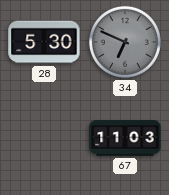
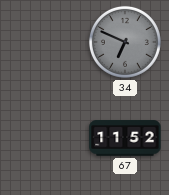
28: 5:30 -> none
67: 11:03 -> 11:52
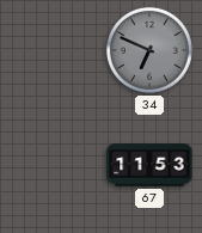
67: 11:52 -> 11:53
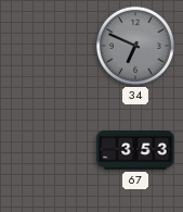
67: 11:53 -> 3:53
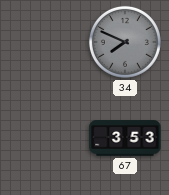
34: 6:49 -> 7:49
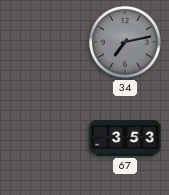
34: 7:49 -> 7:13
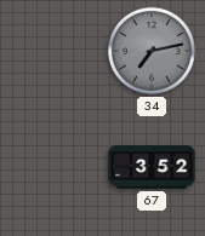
67: 3:53 -> 3:52
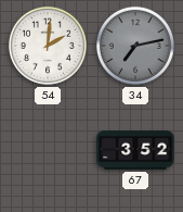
54: none -> 2:01
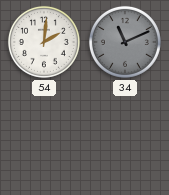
34: 7:13 -> 11:11
67: 3:52 -> none
